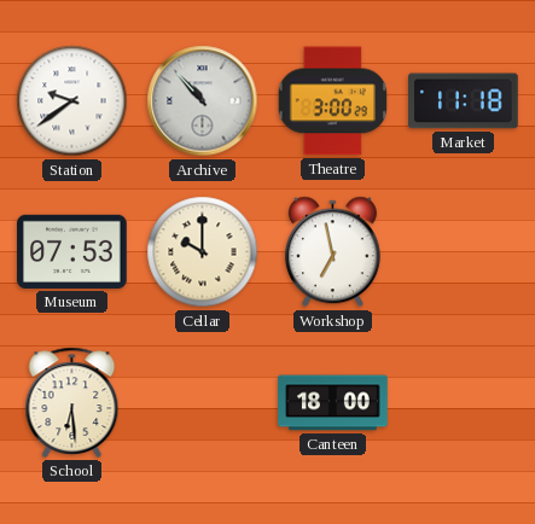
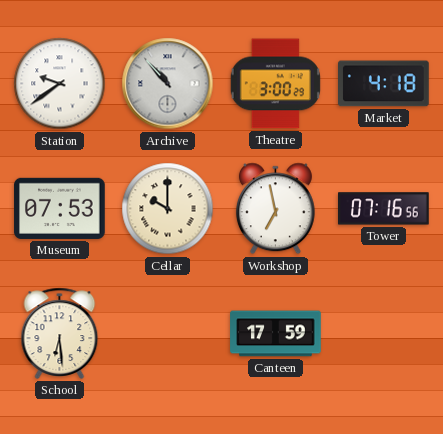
Market: 11:18 -> 4:18
Tower: none -> 07:16
Canteen: 18:00 -> 17:59
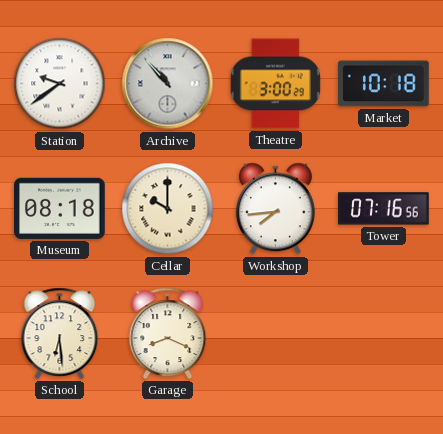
Market: 4:18 -> 10:18
Museum: 07:53 -> 08:18
Workshop: 6:58 -> 7:44
Garage: none -> 8:19
Canteen: 17:59 -> none
